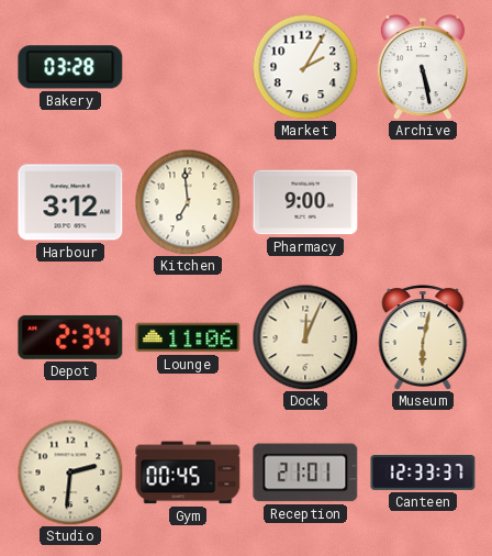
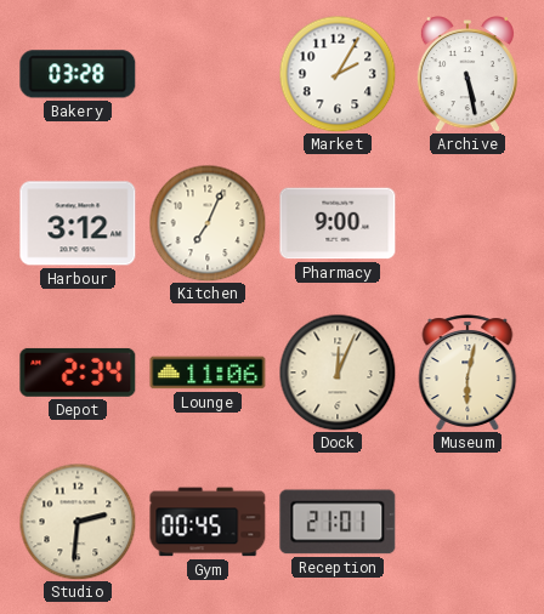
Kitchen: 6:59 -> 7:04
Canteen: 12:33 -> none
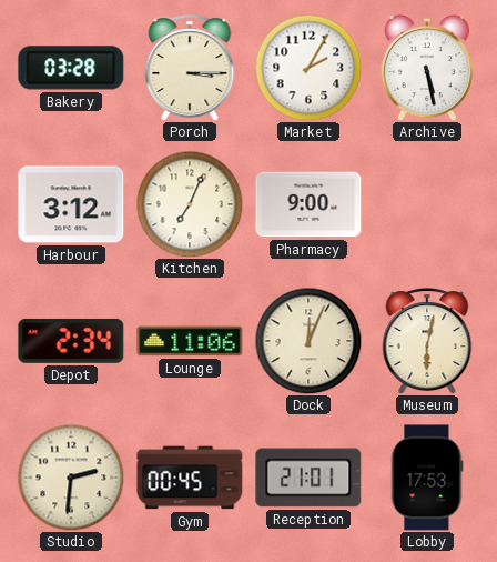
Porch: none -> 3:15
Lobby: none -> 17:53
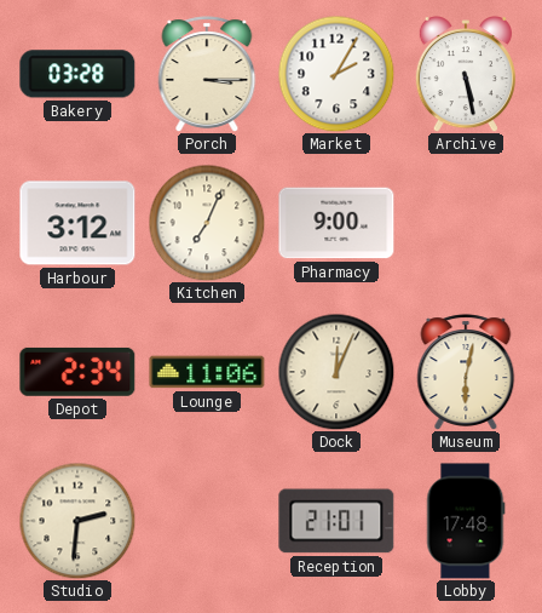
Gym: 00:45 -> none
Lobby: 17:53 -> 17:48
